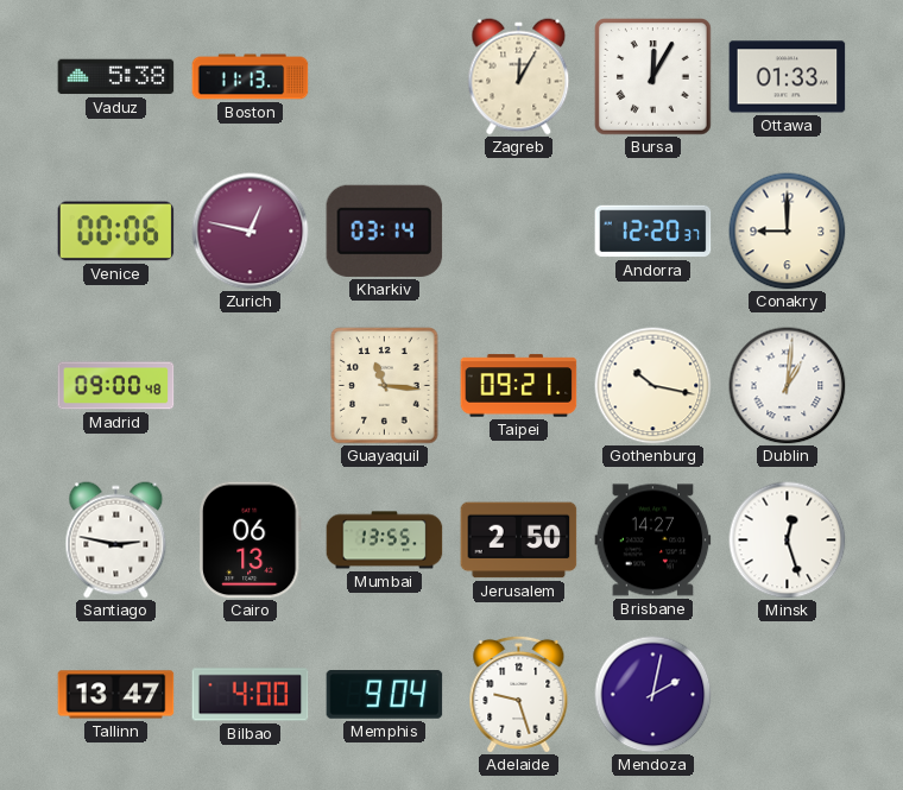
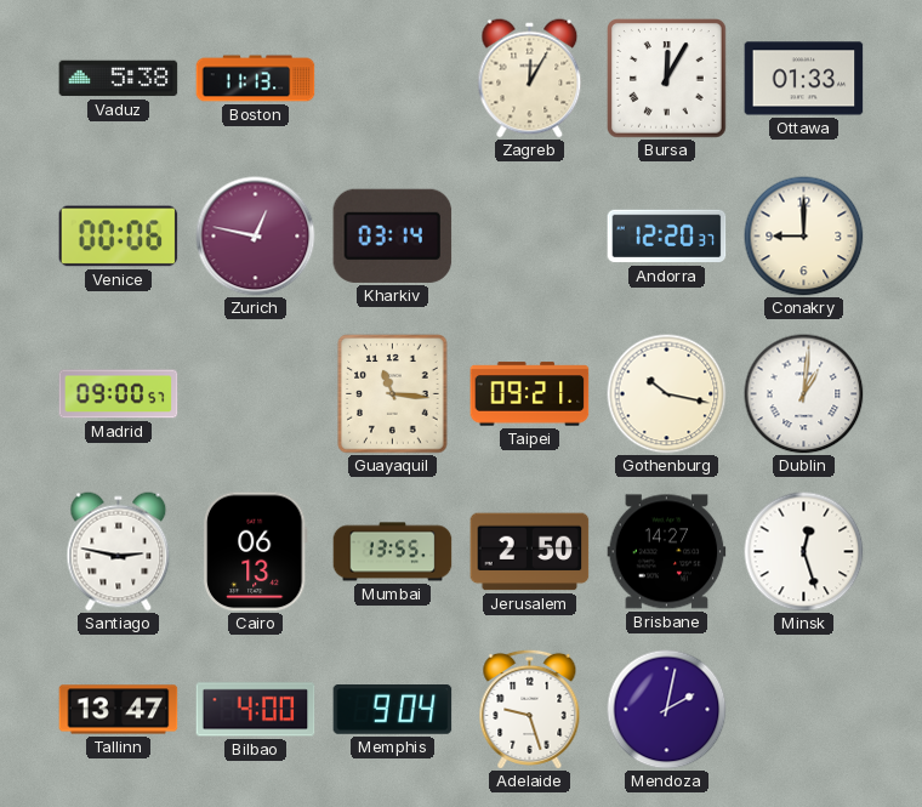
Madrid: 09:00:48 -> 09:00:57
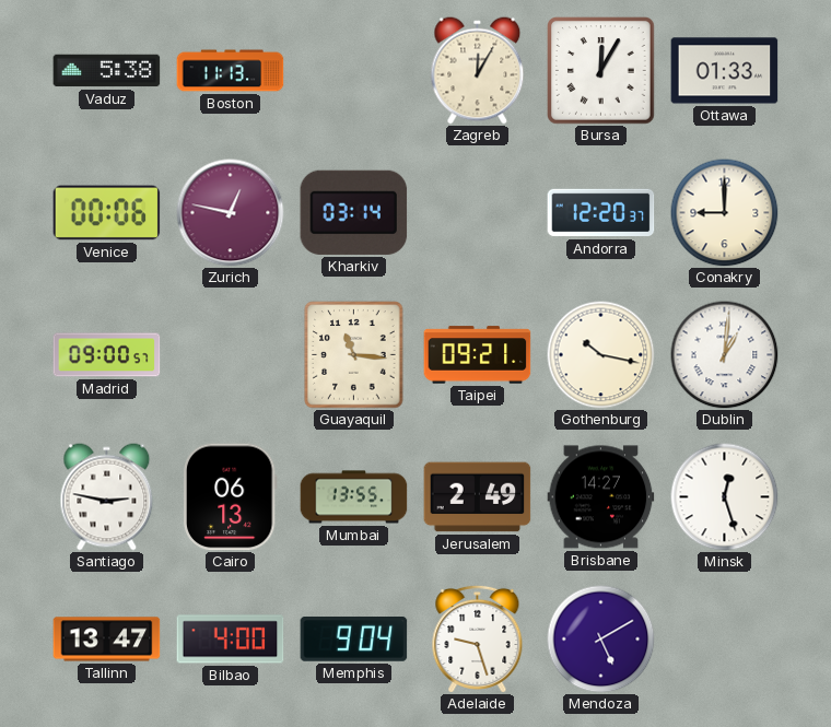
Jerusalem: 2:50 -> 2:49
Mendoza: 2:02 -> 5:10
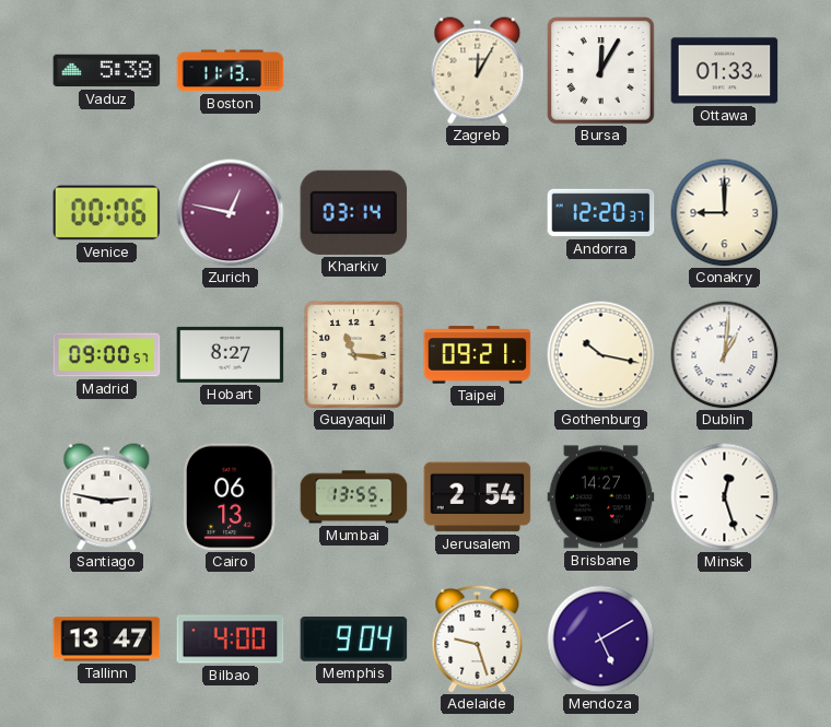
Hobart: none -> 8:27
Jerusalem: 2:49 -> 2:54
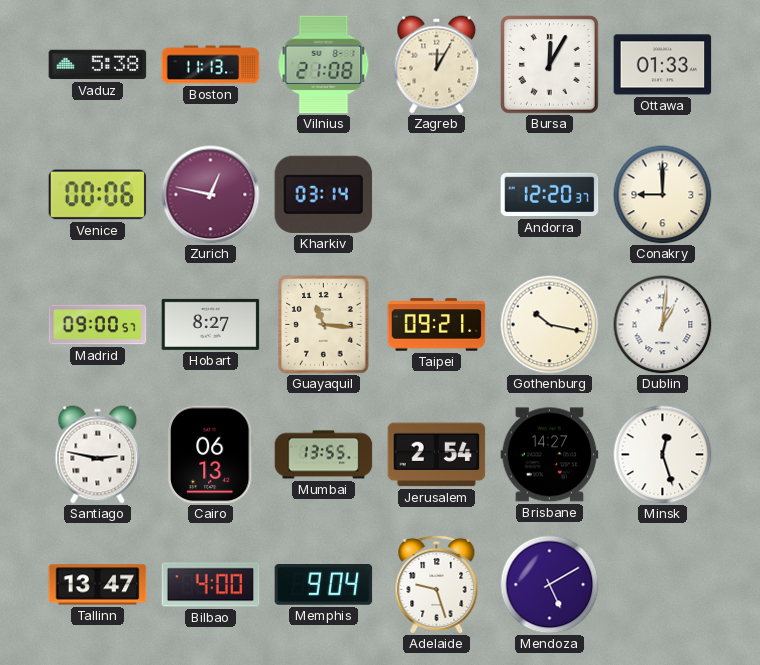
Vilnius: none -> 21:08
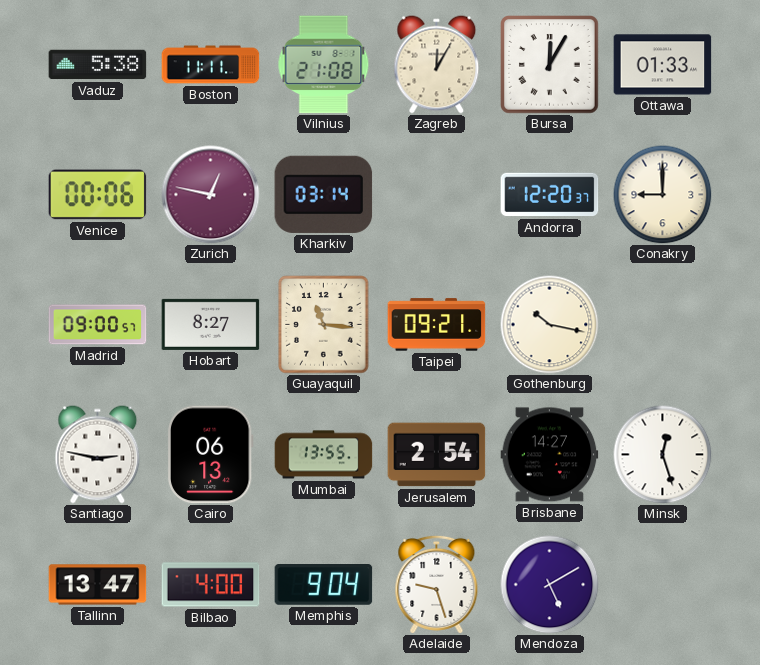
Boston: 11:13 -> 11:11
Dublin: 1:01 -> none
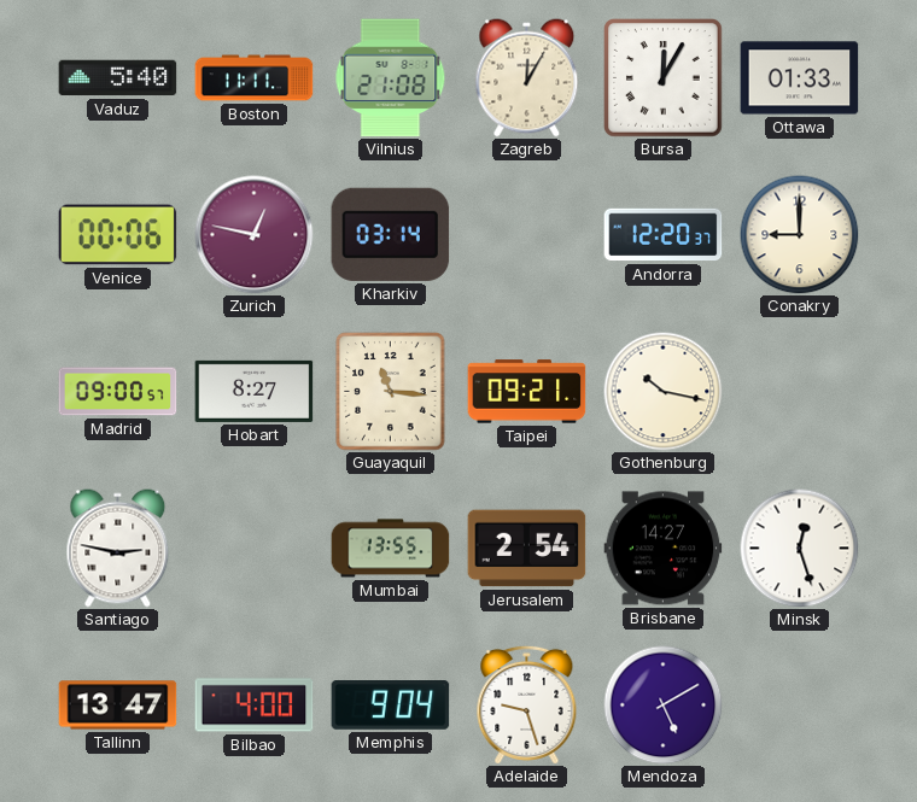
Vaduz: 5:38 -> 5:40
Cairo: 06:13 -> none
